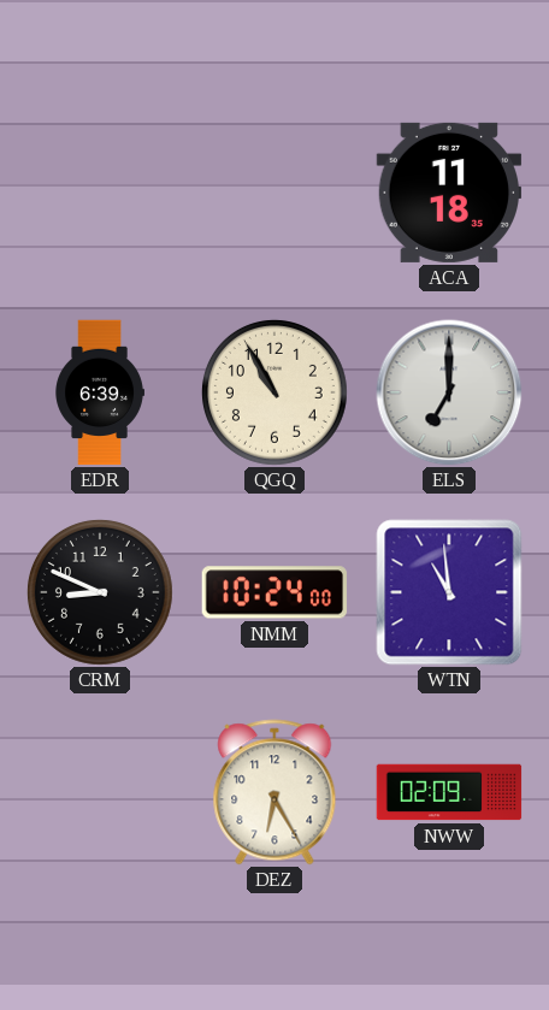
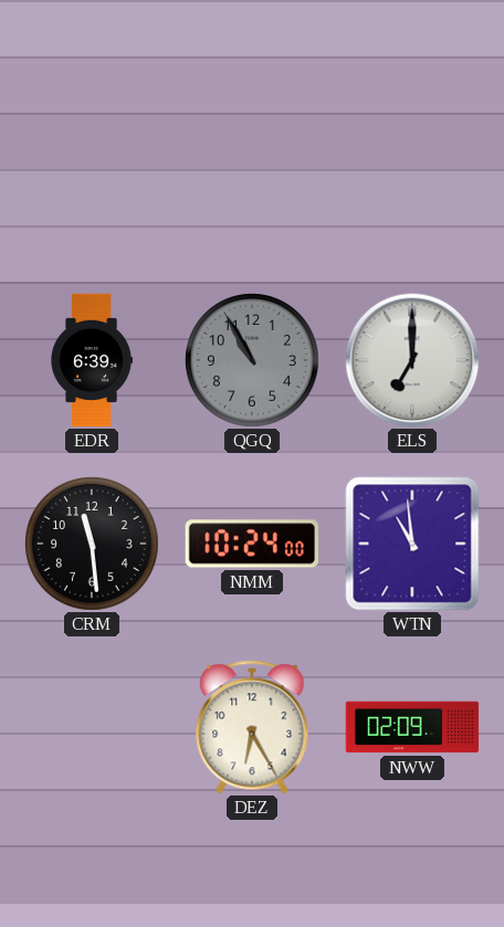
ACA: 11:18 -> none
QGQ dial: cream -> grey
CRM: 8:49 -> 11:29
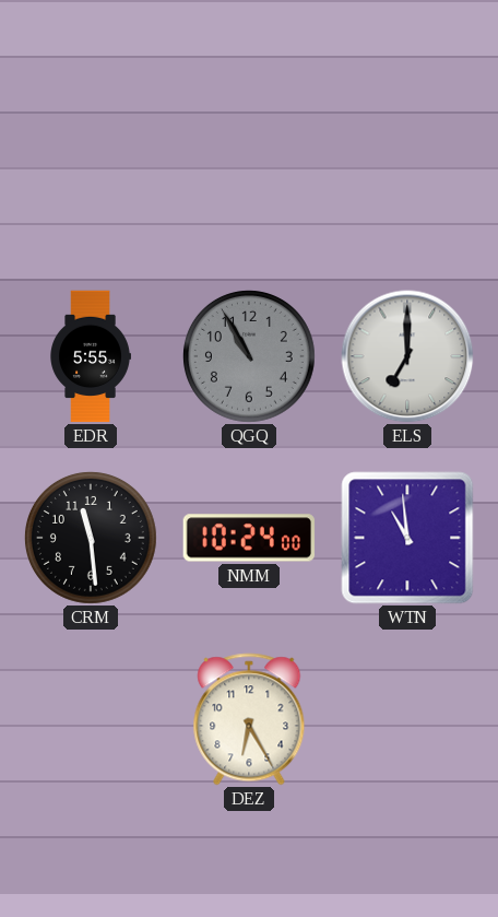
EDR: 6:39 -> 5:55
NWW: 02:09 -> none
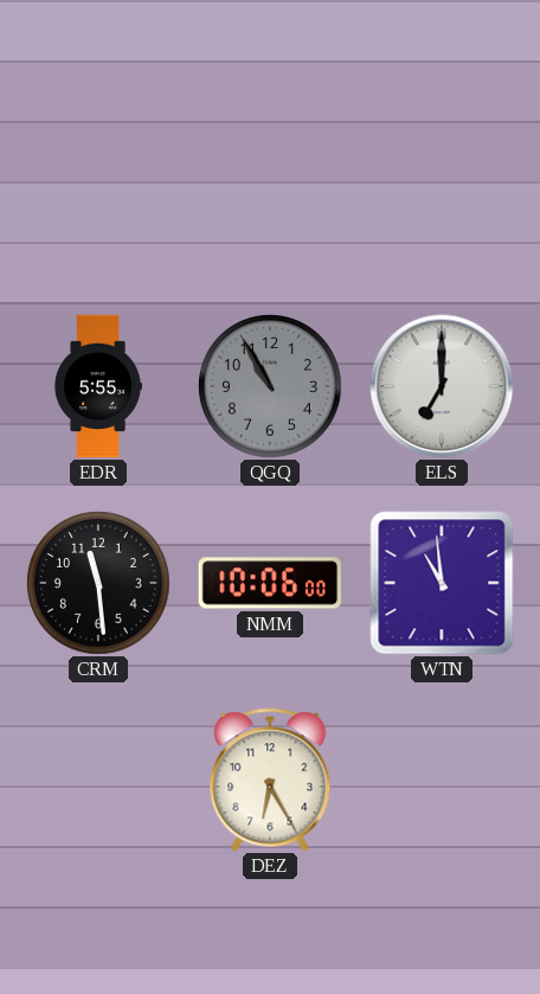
NMM: 10:24 -> 10:06
